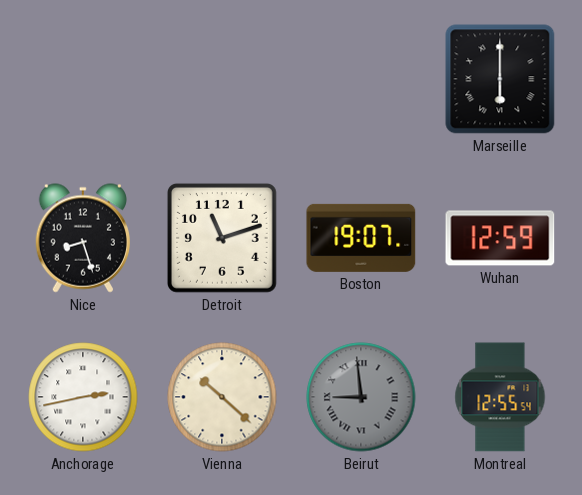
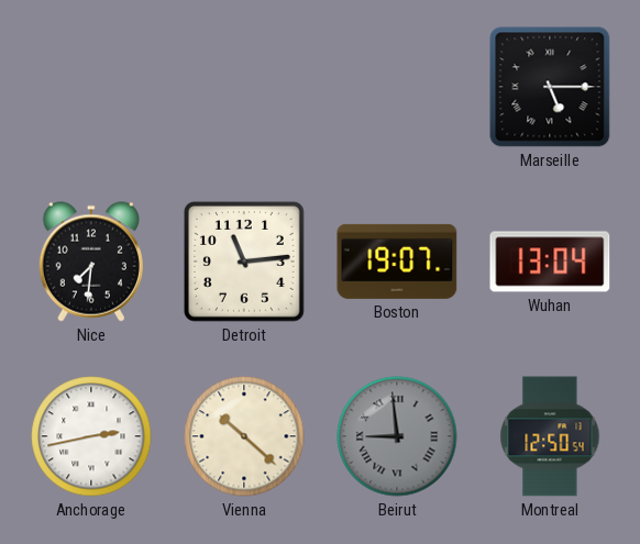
Marseille: 6:00 -> 5:15
Nice: 8:27 -> 7:31
Detroit: 11:12 -> 11:14
Wuhan: 12:59 -> 13:04
Montreal: 12:55 -> 12:50
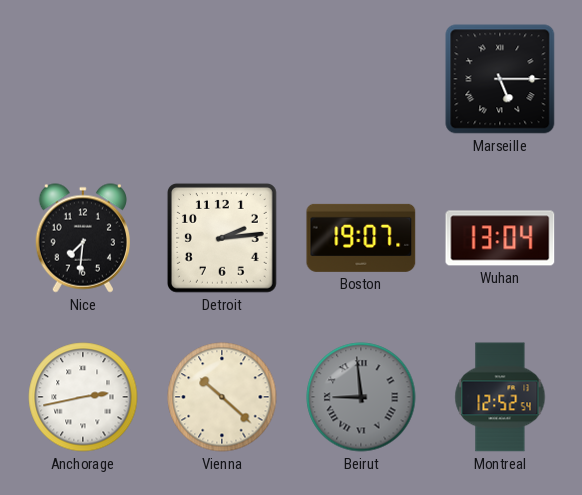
Detroit: 11:14 -> 2:14
Montreal: 12:50 -> 12:52
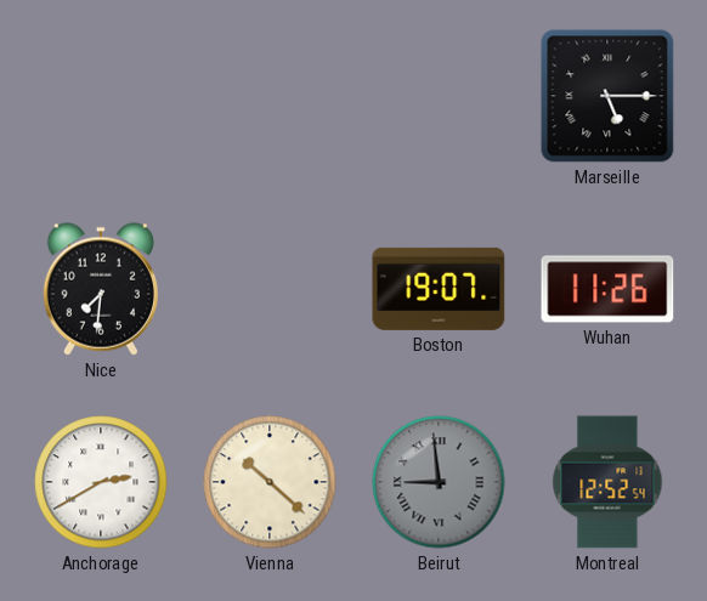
Detroit: 2:14 -> none
Wuhan: 13:04 -> 11:26
Anchorage: 2:43 -> 2:40
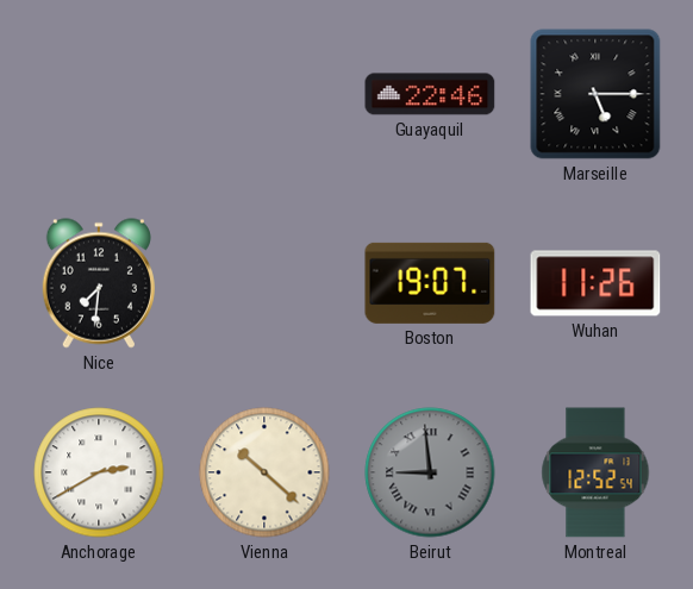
Guayaquil: none -> 22:46
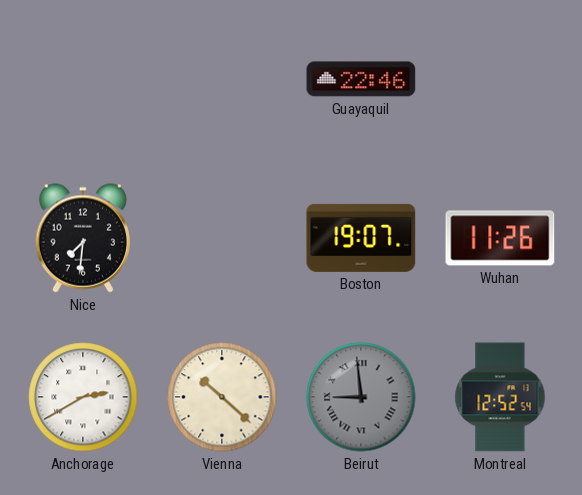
Marseille: 5:15 -> none
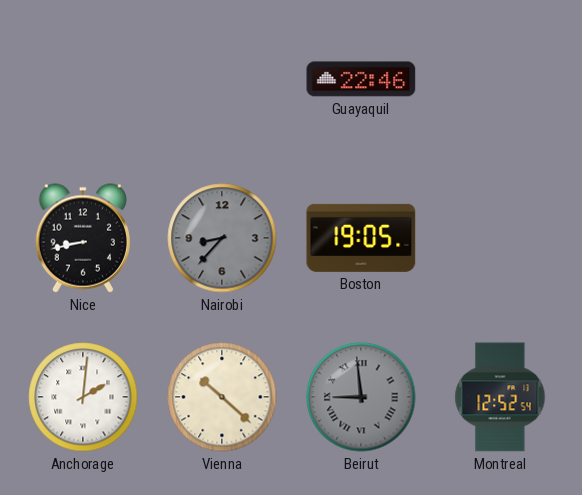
Nice: 7:31 -> 8:43
Nairobi: none -> 8:37
Boston: 19:07 -> 19:05
Wuhan: 11:26 -> none
Anchorage: 2:40 -> 2:01
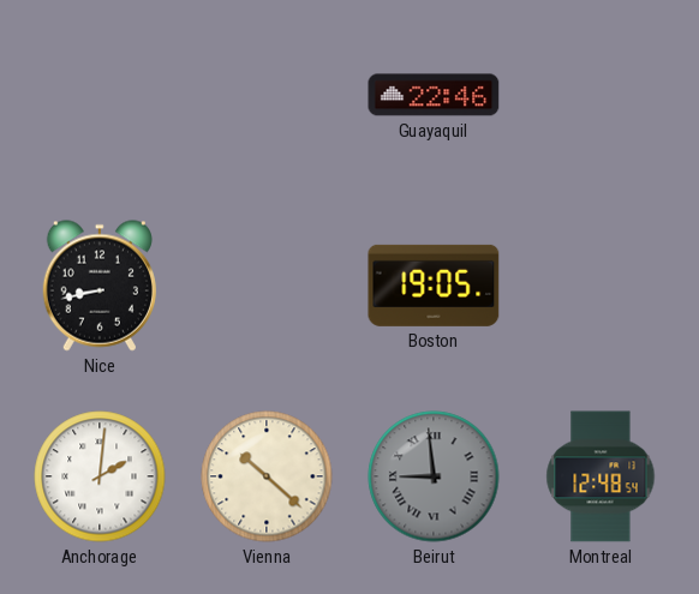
Nairobi: 8:37 -> none
Montreal: 12:52 -> 12:48
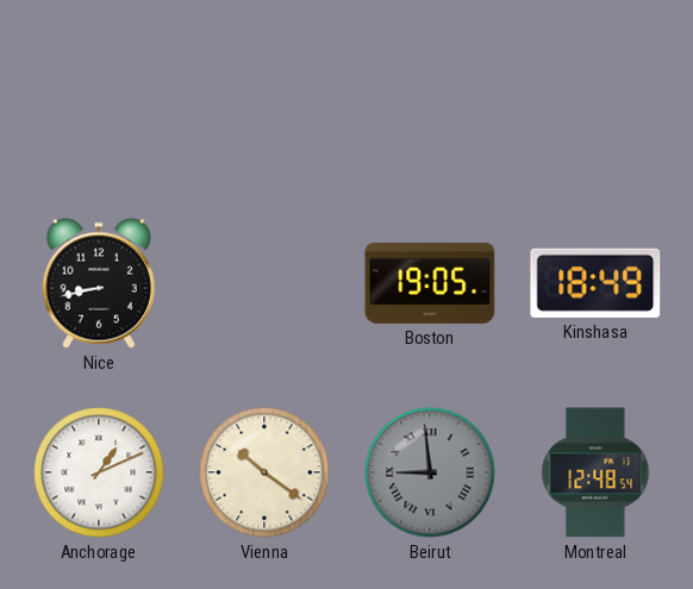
Guayaquil: 22:46 -> none
Kinshasa: none -> 18:49
Anchorage: 2:01 -> 1:11
Vienna: 10:22 -> 10:21
